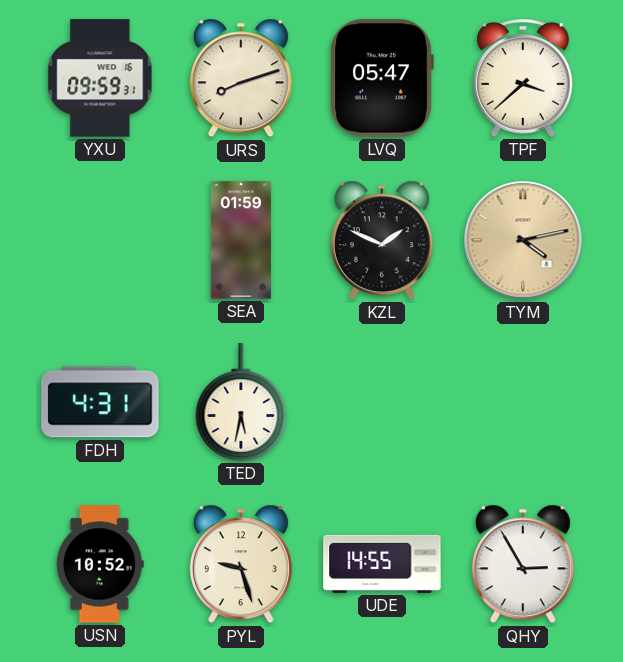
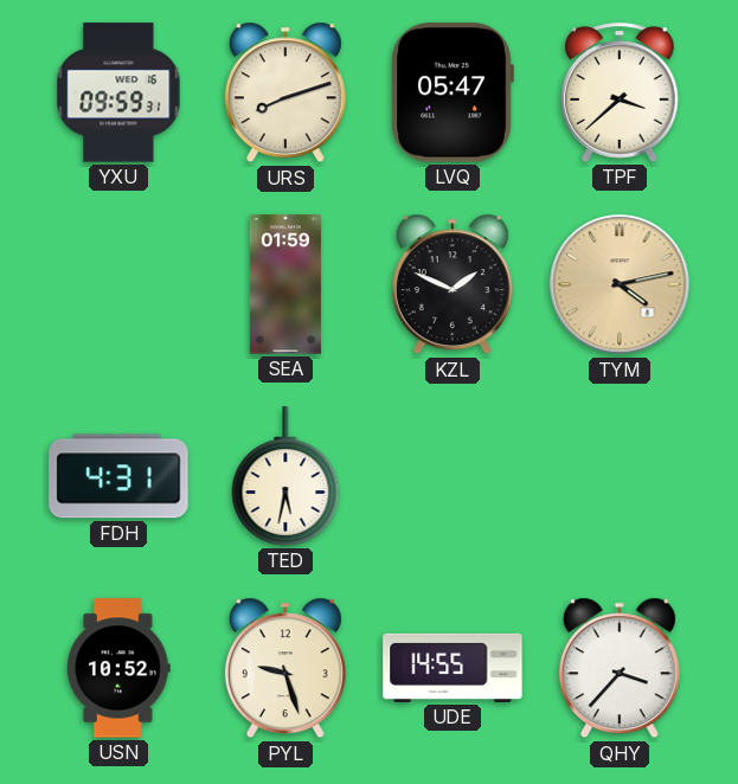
QHY: 2:55 -> 3:37
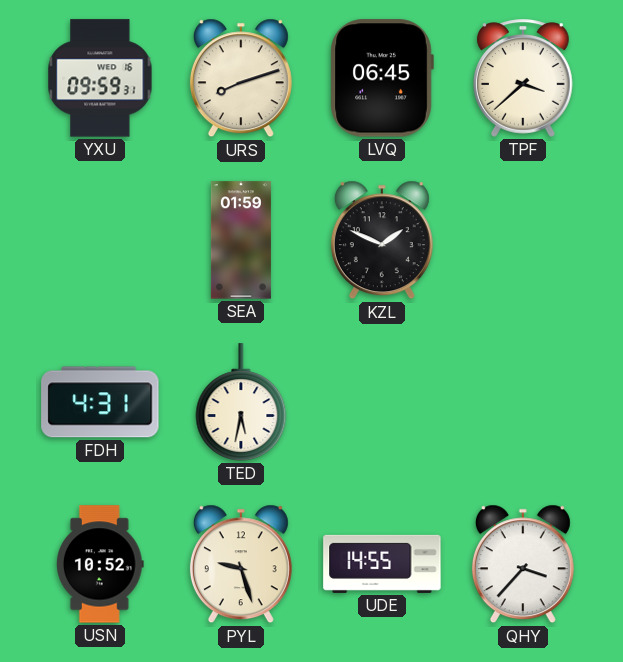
LVQ: 05:47 -> 06:45
TYM: 4:13 -> none
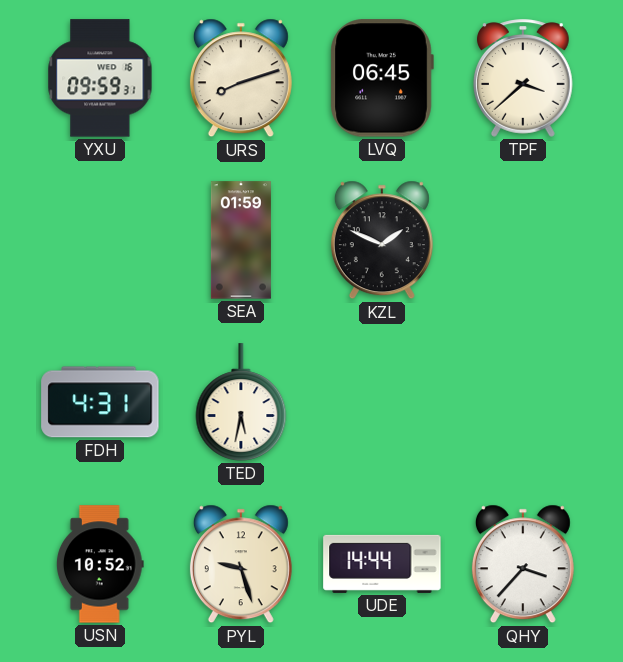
UDE: 14:55 -> 14:44
